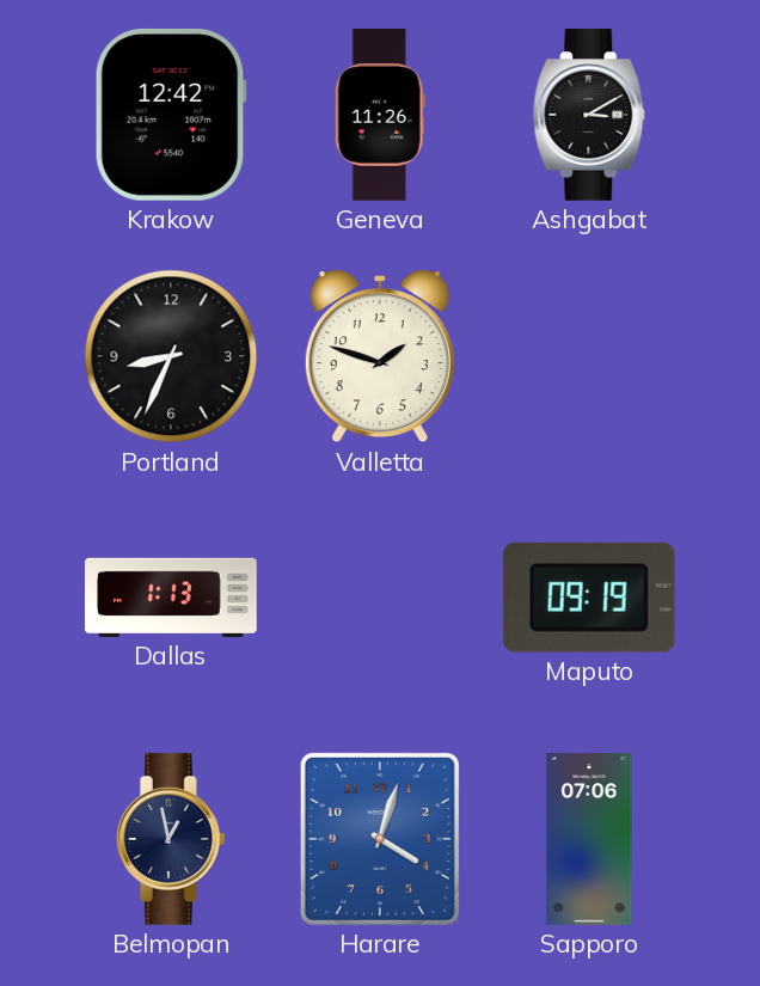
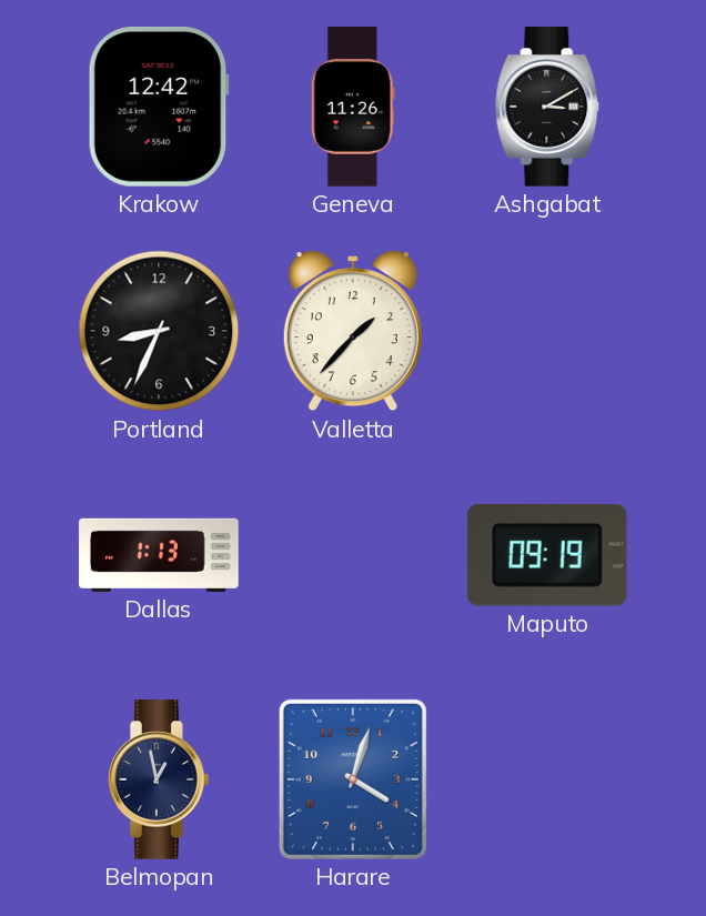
Valletta: 1:48 -> 1:37
Sapporo: 07:06 -> none
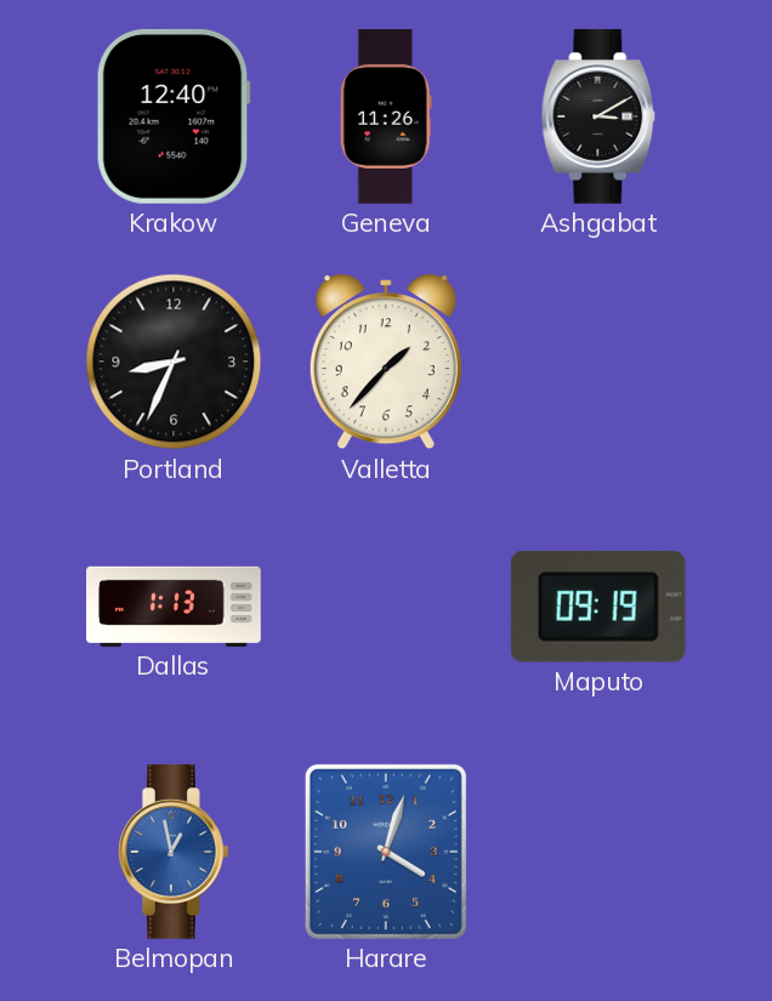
Krakow: 12:42 -> 12:40
Belmopan dial: navy -> blue
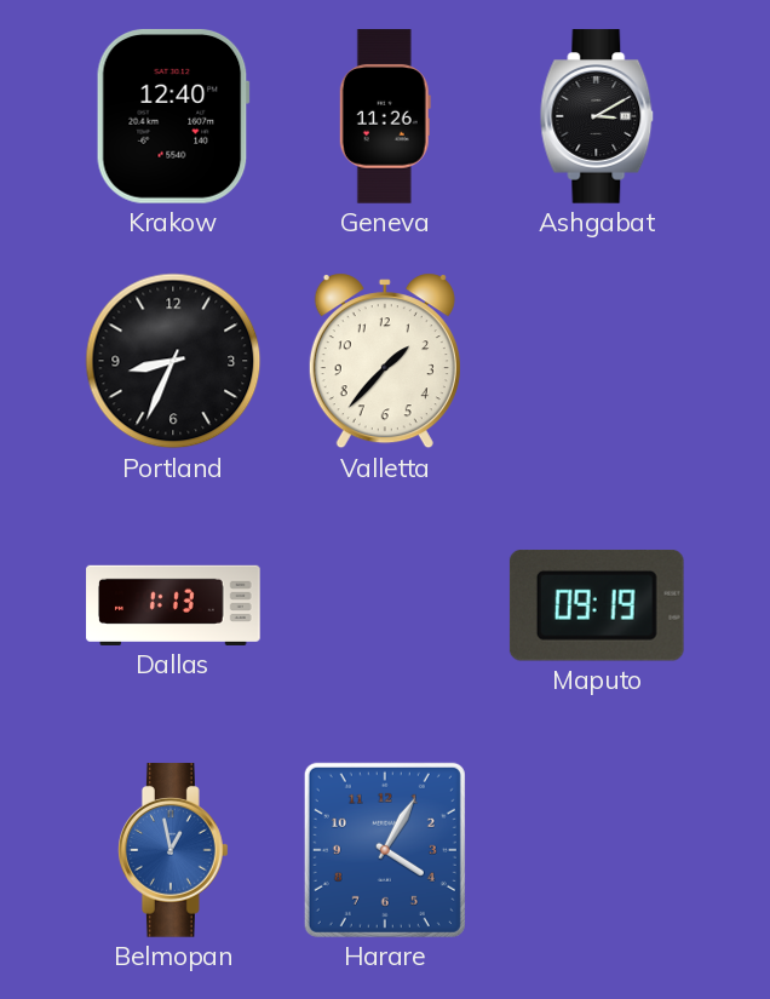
Harare: 4:03 -> 4:05
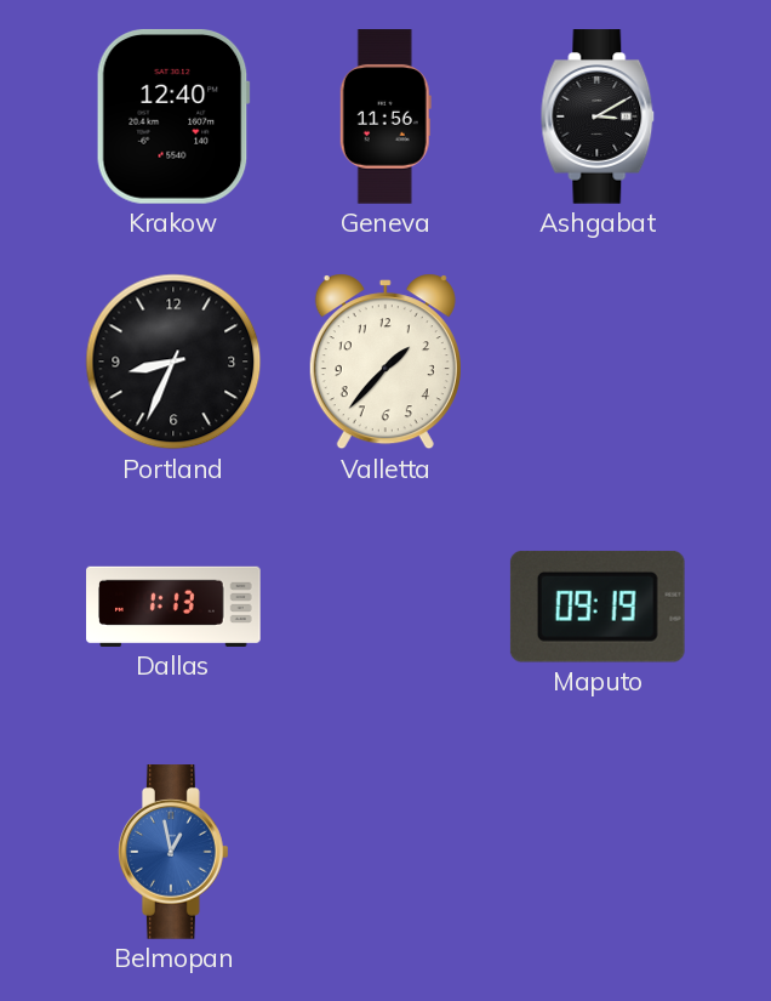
Geneva: 11:26 -> 11:56
Harare: 4:05 -> none
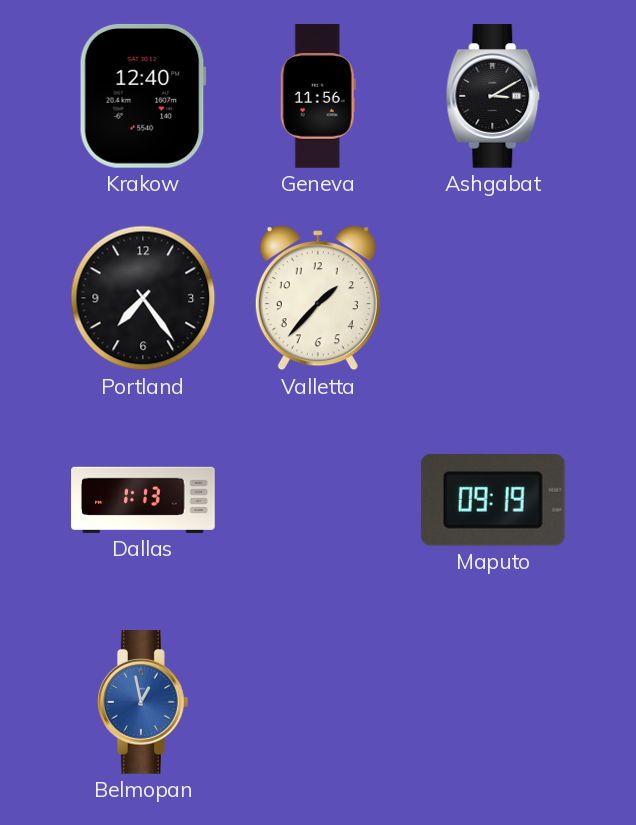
Portland: 8:34 -> 7:24
